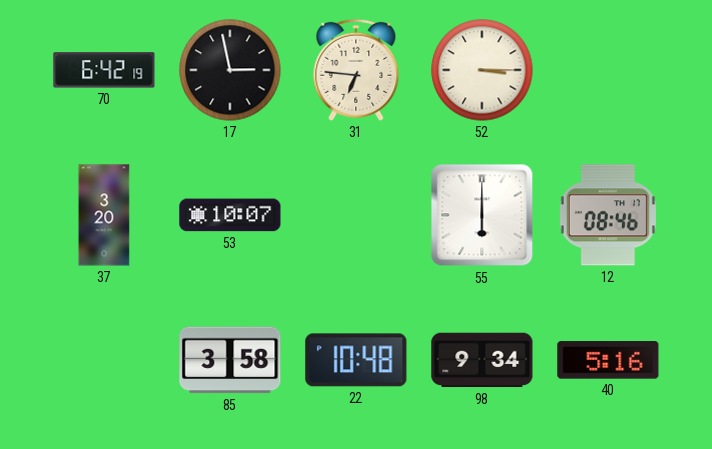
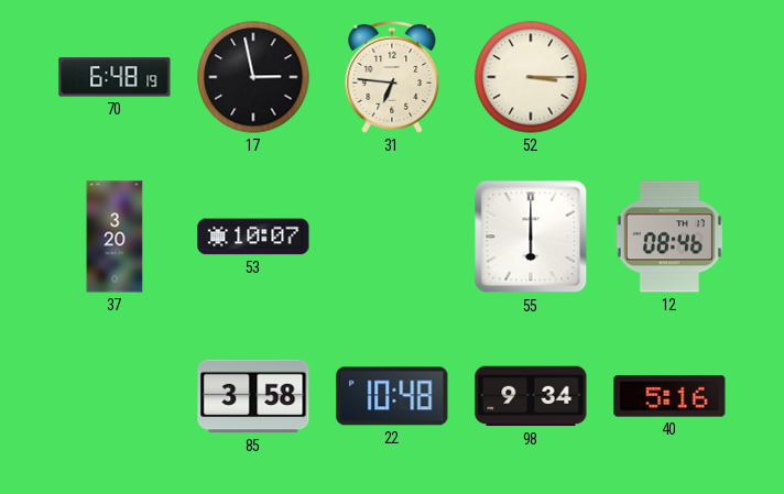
70: 6:42 -> 6:48
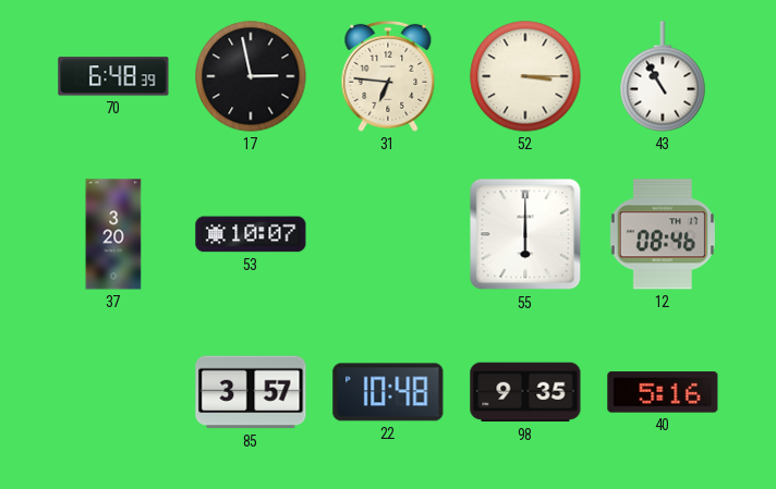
70: 6:48:19 -> 6:48:39
43: none -> 10:55
85: 3:58 -> 3:57
98: 9:34 -> 9:35
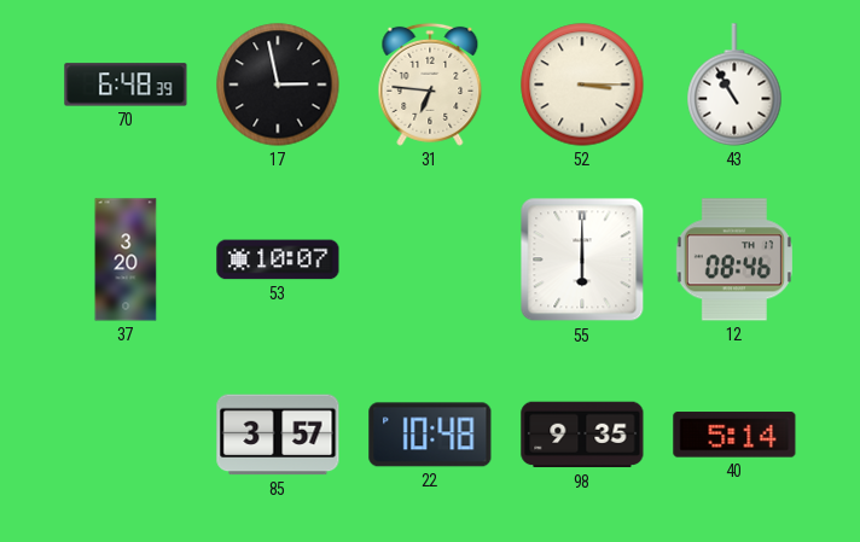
40: 5:16 -> 5:14
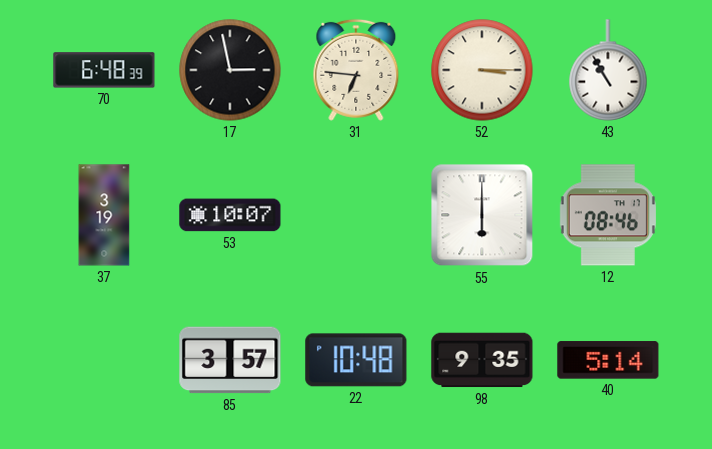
37: 3:20 -> 3:19
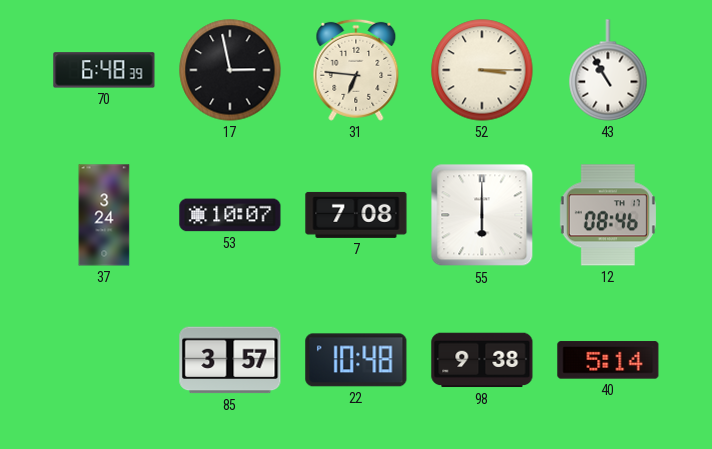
37: 3:19 -> 3:24
7: none -> 7:08
98: 9:35 -> 9:38
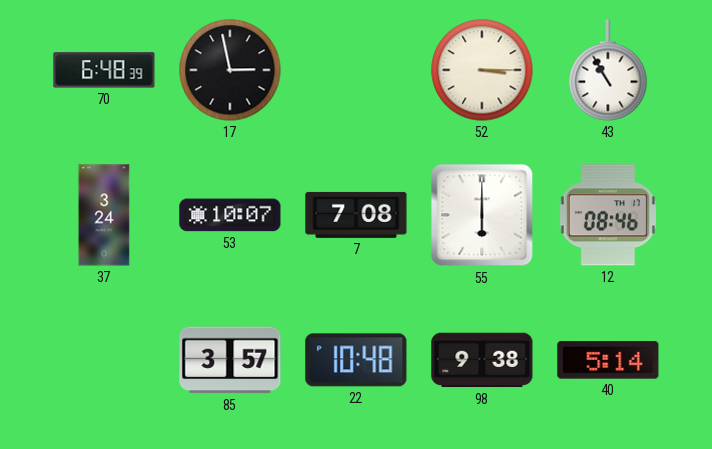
31: 6:46 -> none
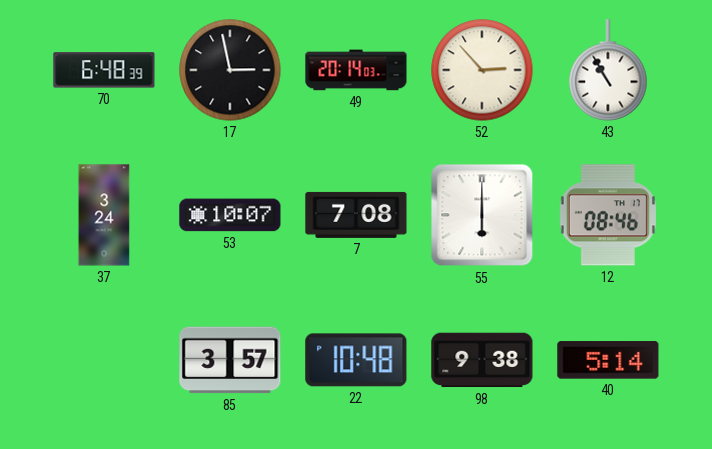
49: none -> 20:14
52: 3:15 -> 2:53
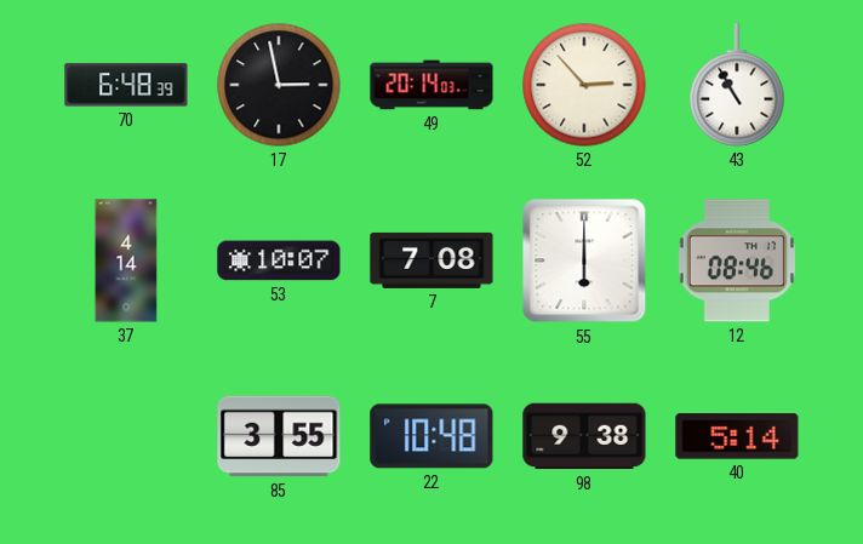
37: 3:24 -> 4:14
85: 3:57 -> 3:55
